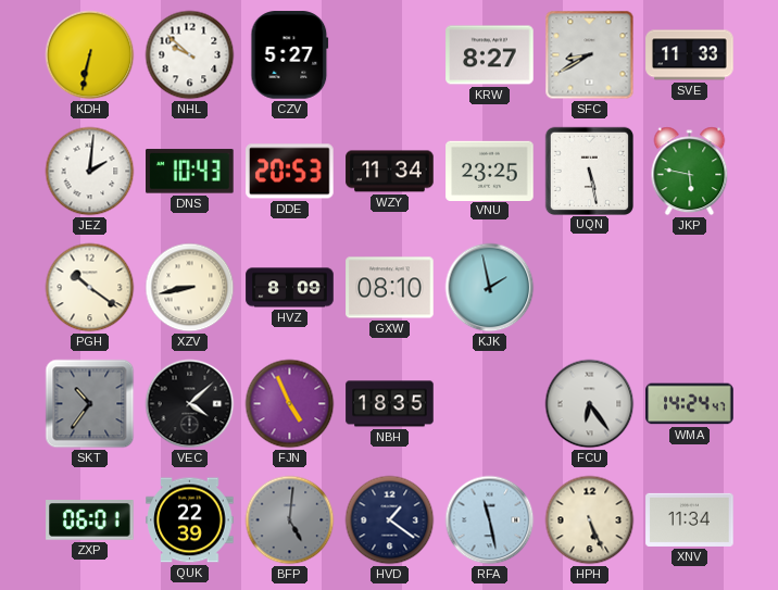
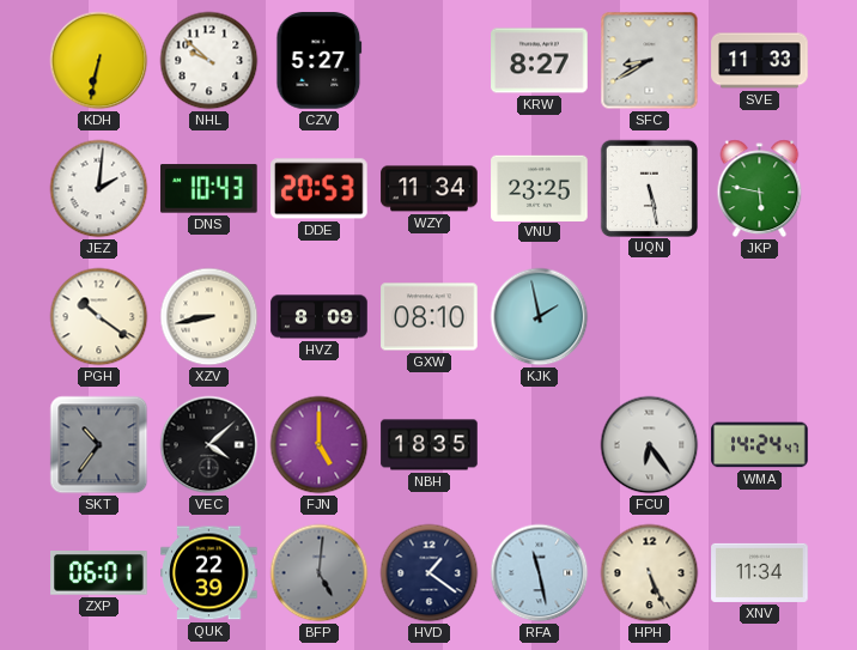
FJN: 4:56 -> 5:00
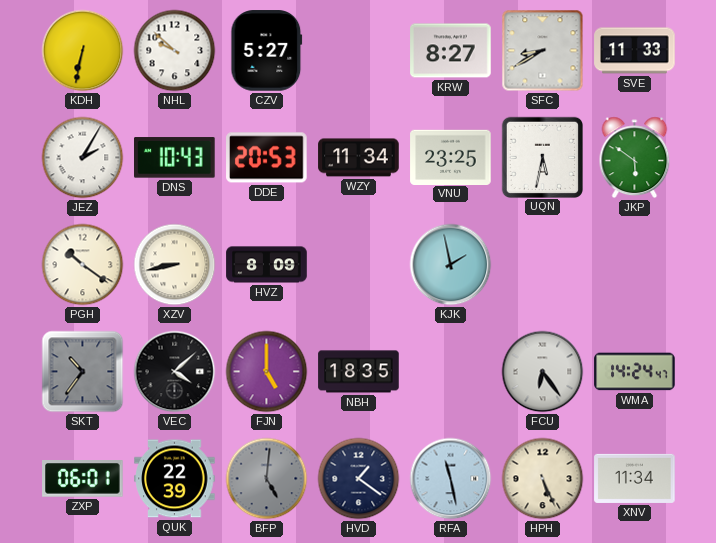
JEZ: 2:01 -> 2:05
UQN: 5:28 -> 5:32
JKP: 5:47 -> 5:51
GXW: 08:10 -> none
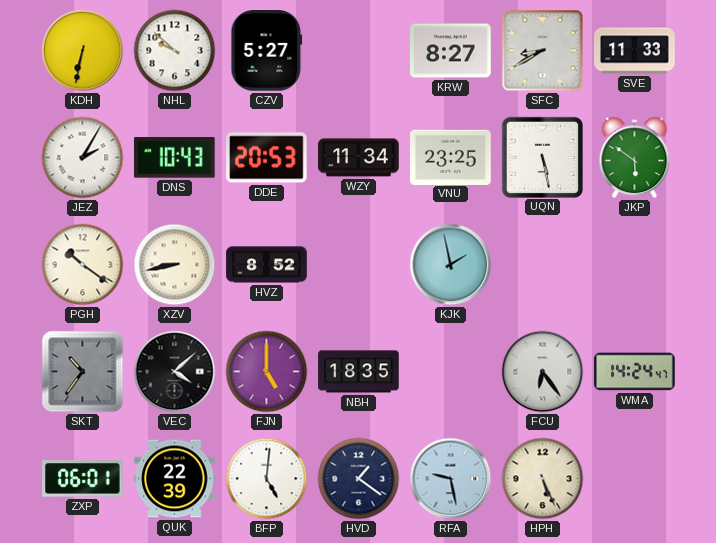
UQN: 5:32 -> 5:28
HVZ: 8:09 -> 8:52
BFP dial: grey -> white
RFA: 11:28 -> 9:28
XNV: 11:34 -> none
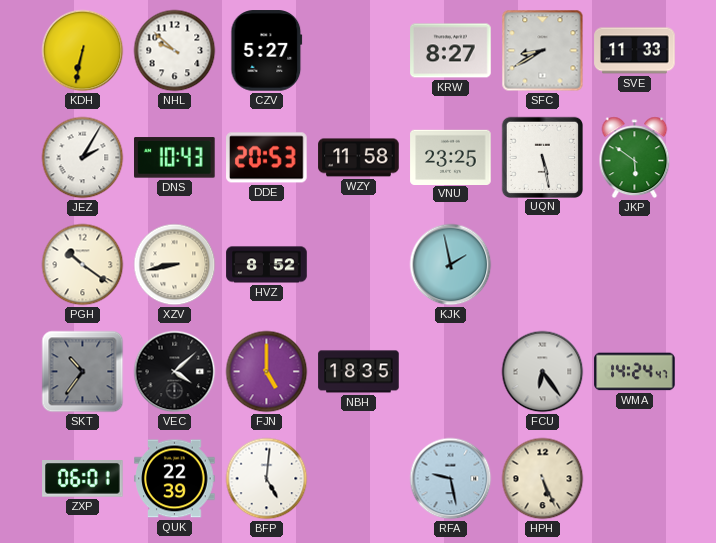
WZY: 11:34 -> 11:58
HVD: 1:21 -> none
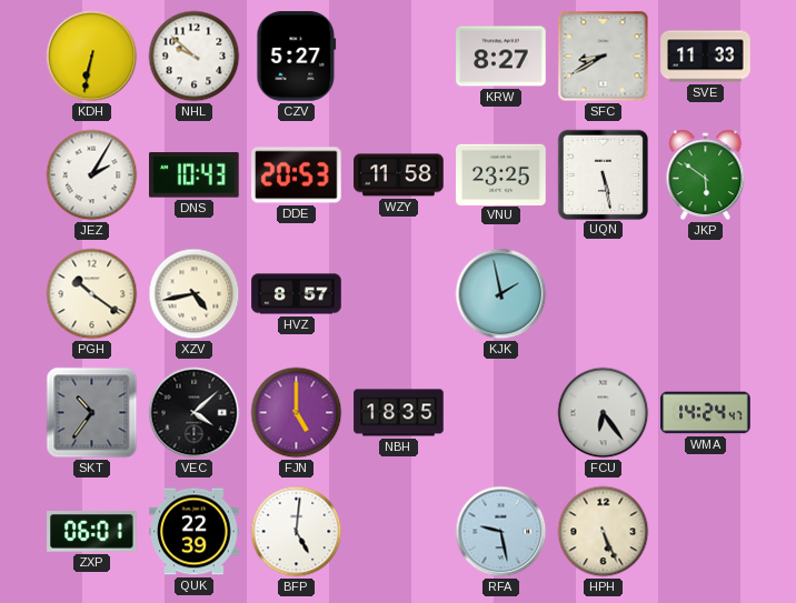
XZV: 8:43 -> 4:43
HVZ: 8:52 -> 8:57
